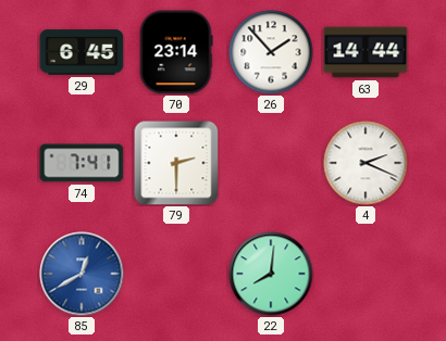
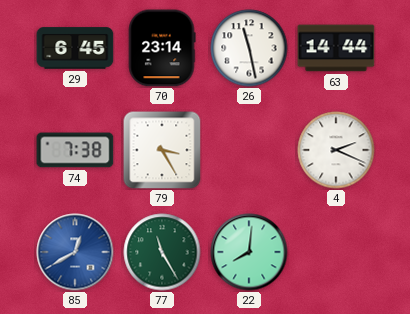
26: 1:53 -> 11:28
74: 7:41 -> 7:38
79: 2:30 -> 3:25
77: none -> 11:25
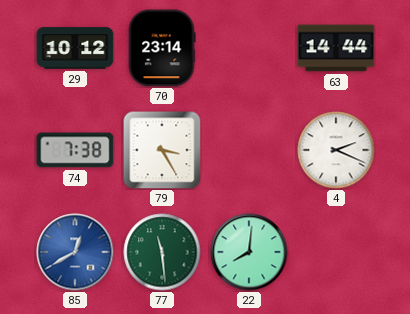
29: 6:45 -> 10:12
26: 11:28 -> none
77: 11:25 -> 11:29
